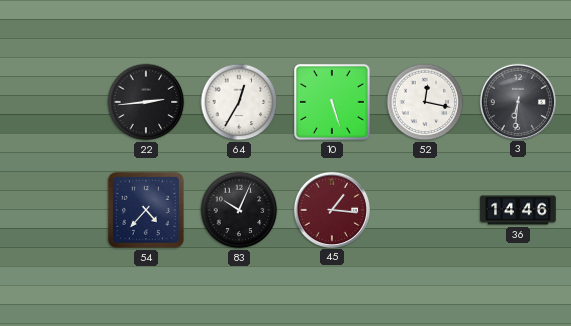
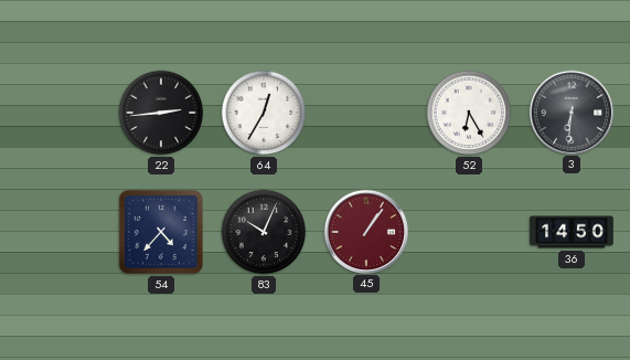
10: 5:27 -> none
52: 12:17 -> 6:25
45: 1:16 -> 1:06
36: 14:46 -> 14:50
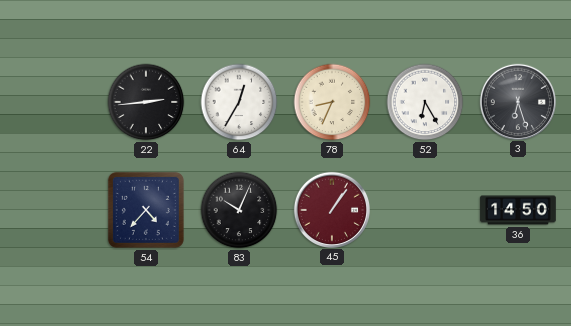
78: none -> 8:34
3: 6:31 -> 6:27
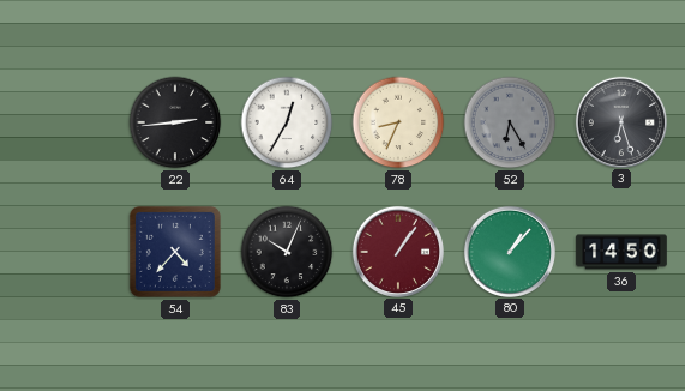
52 dial: white -> grey
80: none -> 1:07
